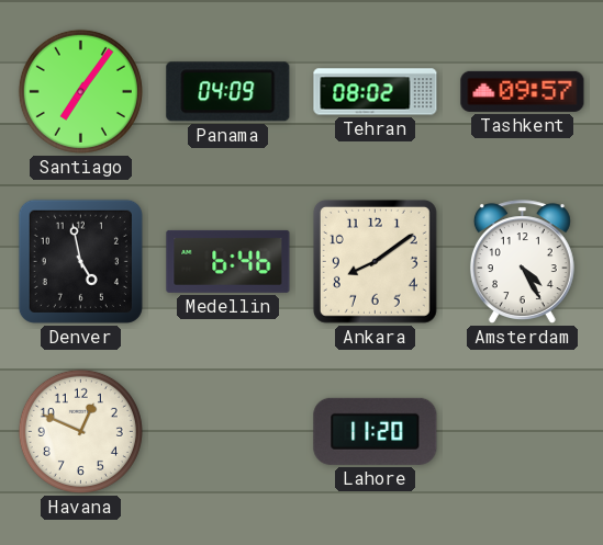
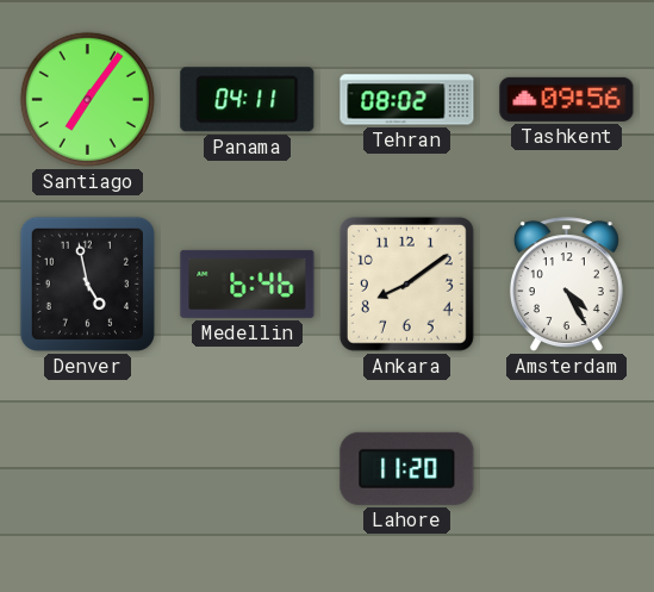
Panama: 04:09 -> 04:11
Tashkent: 09:57 -> 09:56
Havana: 12:49 -> none
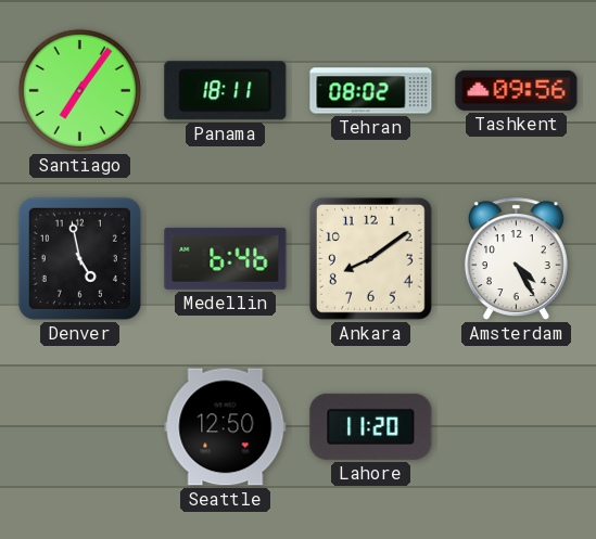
Panama: 04:11 -> 18:11
Seattle: none -> 12:50
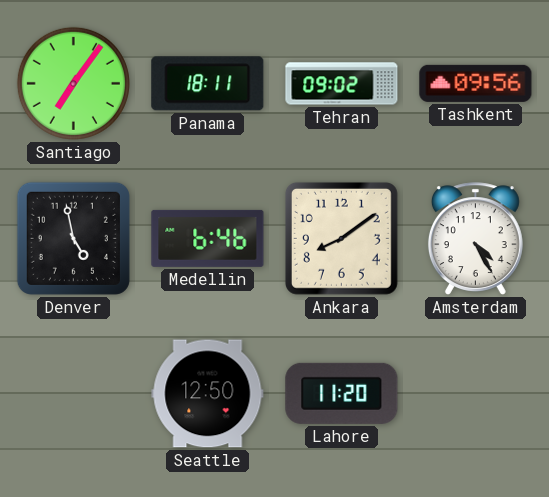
Tehran: 08:02 -> 09:02
